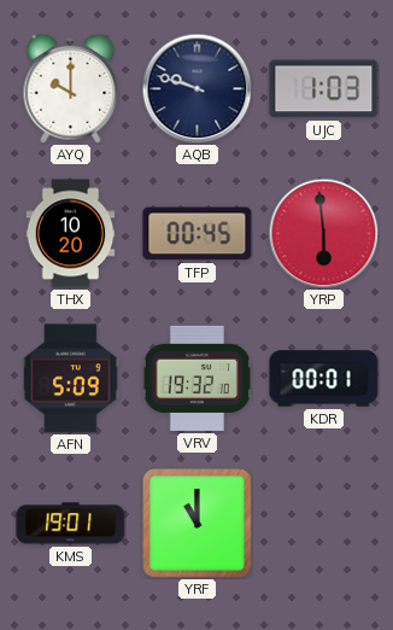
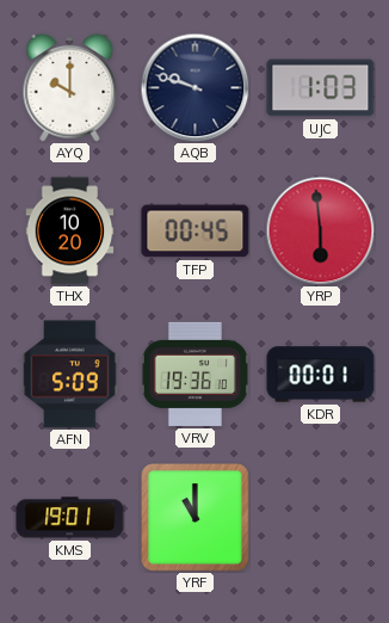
VRV: 19:32 -> 19:36
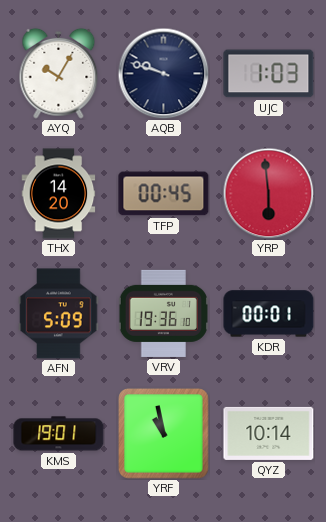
AYQ: 10:00 -> 10:05
THX: 10:20 -> 14:20
YRF: 11:00 -> 10:58
QYZ: none -> 10:14
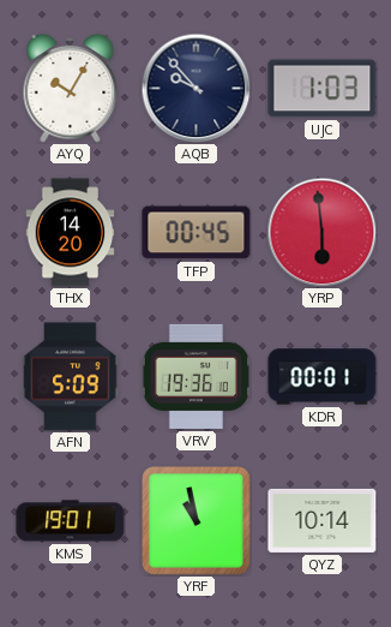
AQB: 9:48 -> 9:53
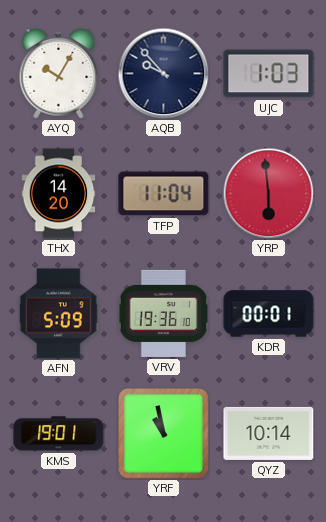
TFP: 00:45 -> 11:04
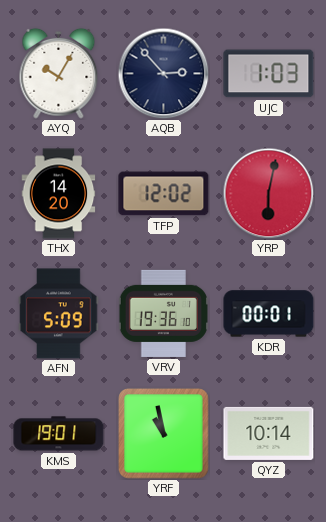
AQB: 9:53 -> 2:53
TFP: 11:04 -> 12:02
YRP: 5:59 -> 6:02
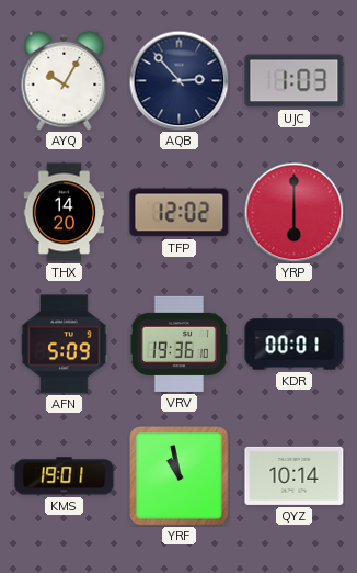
YRP: 6:02 -> 6:00
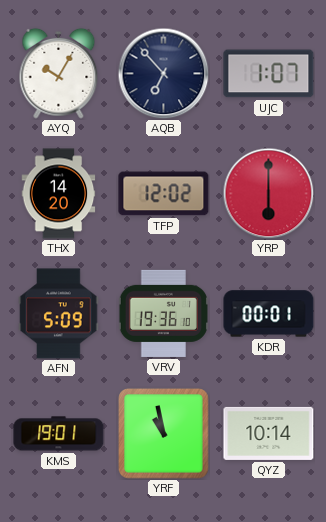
AQB: 2:53 -> 6:53
UJC: 1:03 -> 1:07
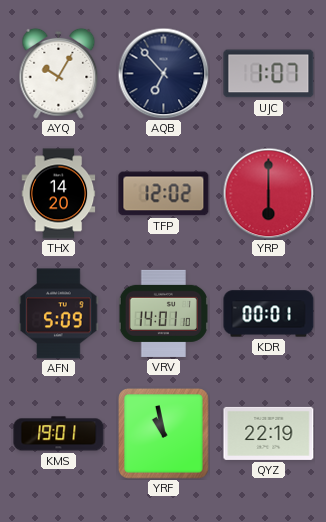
VRV: 19:36 -> 14:01
QYZ: 10:14 -> 22:19
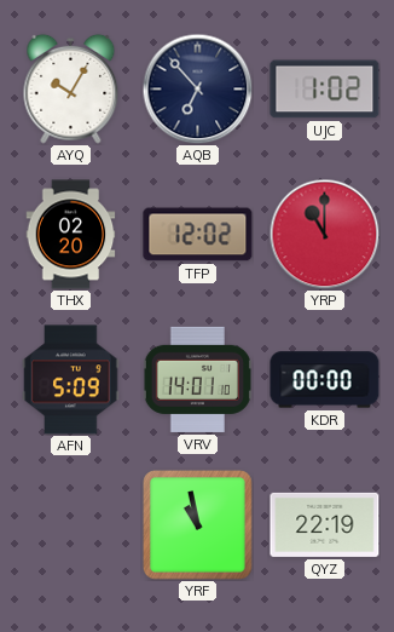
UJC: 1:07 -> 1:02
THX: 14:20 -> 02:20
YRP: 6:00 -> 11:00
KDR: 00:01 -> 00:00
KMS: 19:01 -> none
